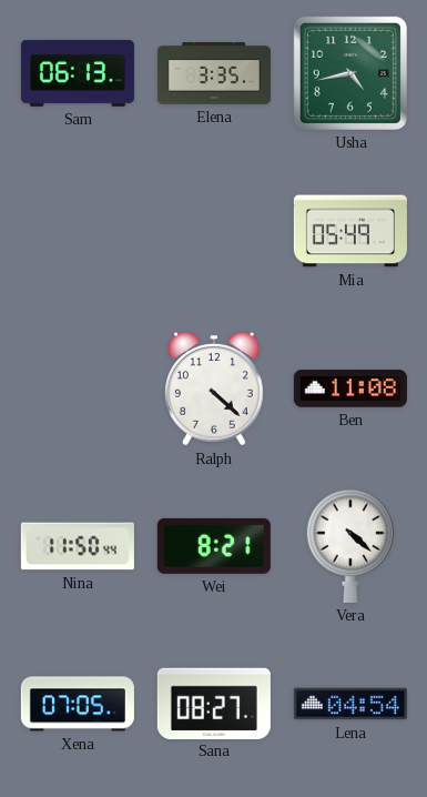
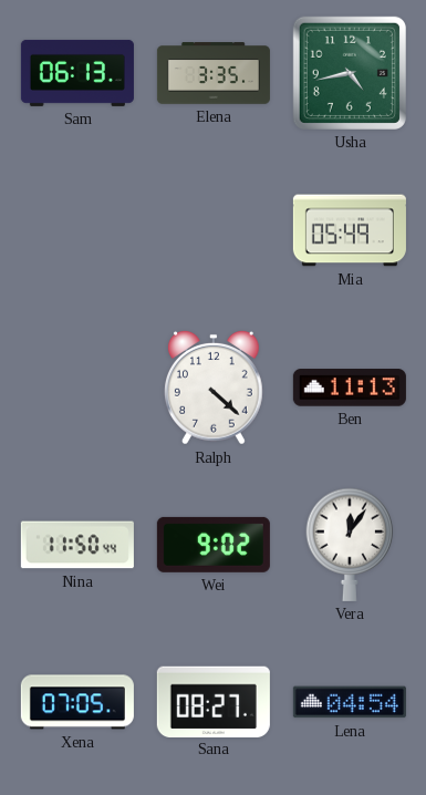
Ben: 11:08 -> 11:13
Wei: 8:21 -> 9:02
Vera: 4:22 -> 12:06
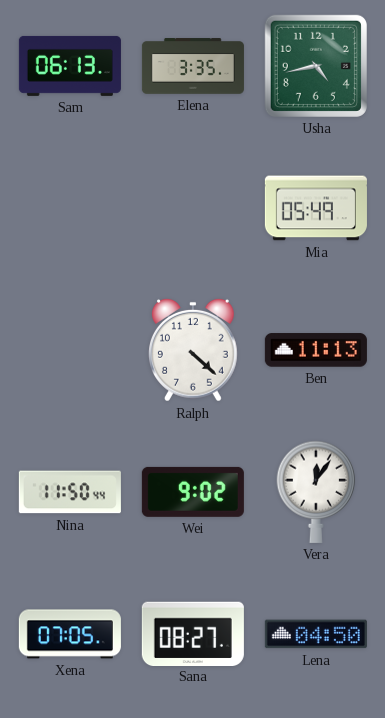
Lena: 04:54 -> 04:50
